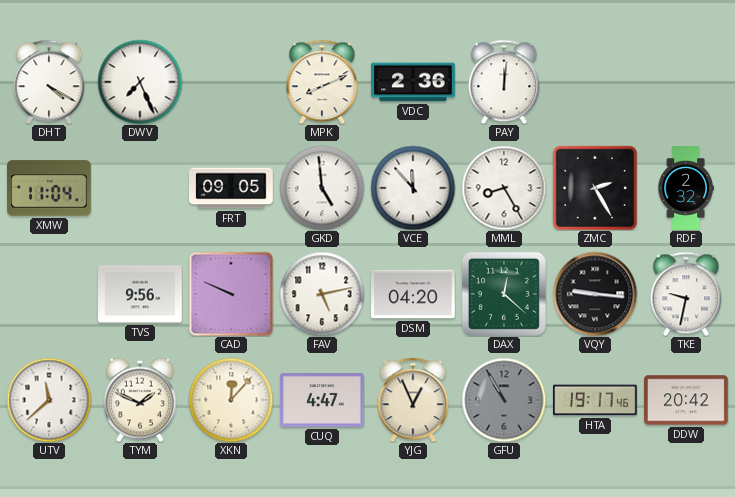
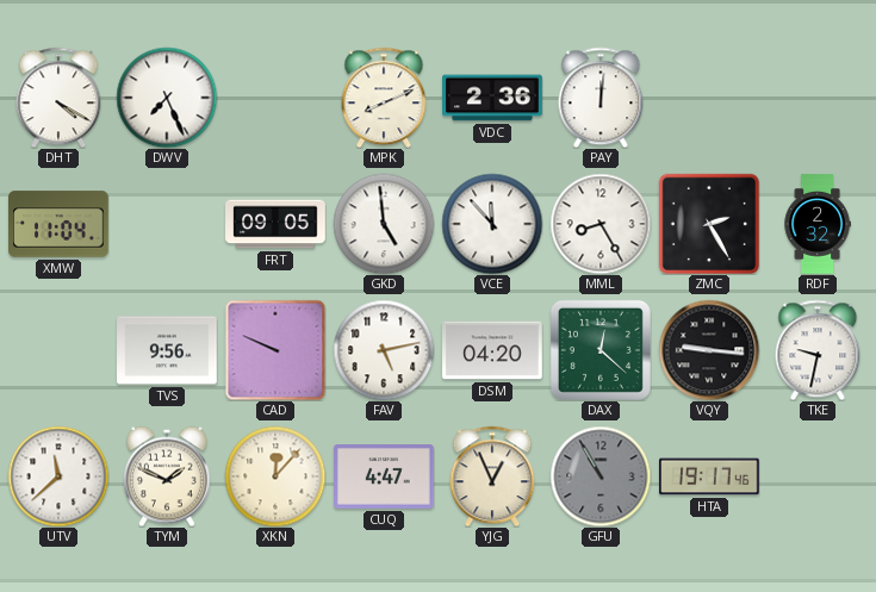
DDW: 20:42 -> none
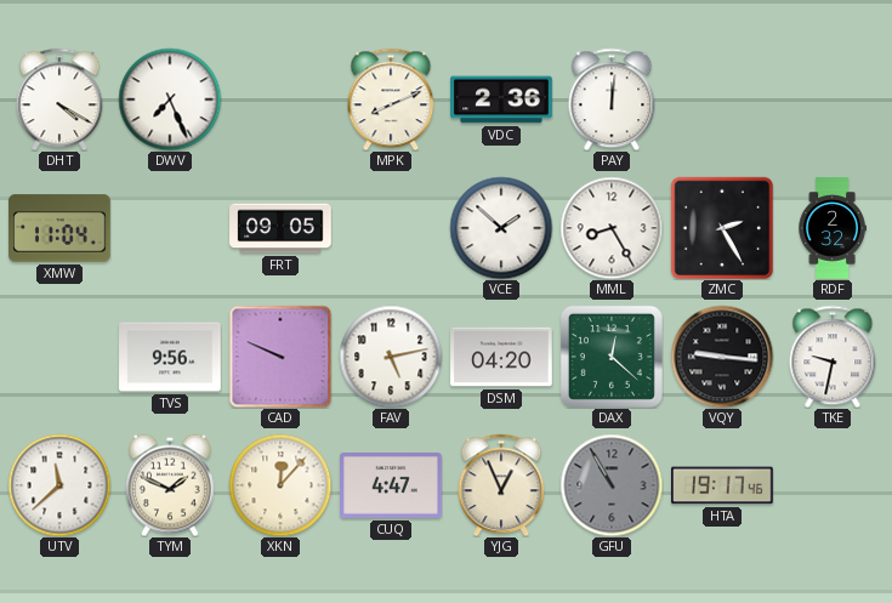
GKD: 4:59 -> none
VCE: 11:53 -> 1:52
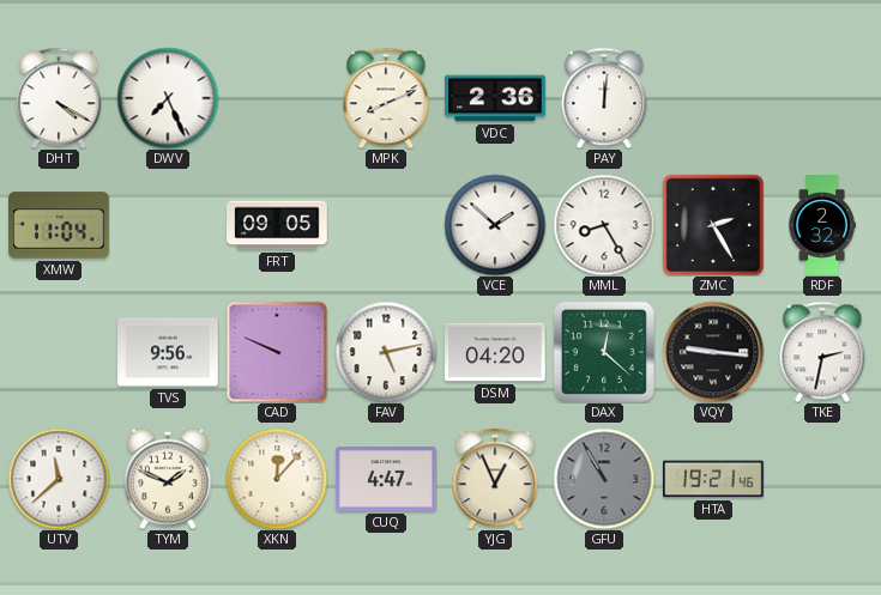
TKE: 9:32 -> 2:32
HTA: 19:17 -> 19:21
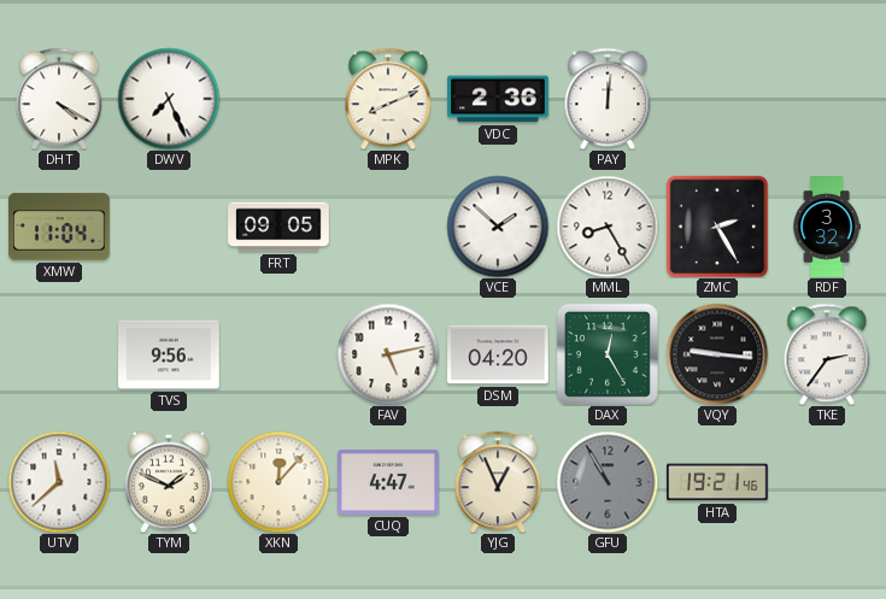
RDF: 2:32 -> 3:32
CAD: 9:49 -> none
DAX: 12:22 -> 12:25
TKE: 2:32 -> 2:36
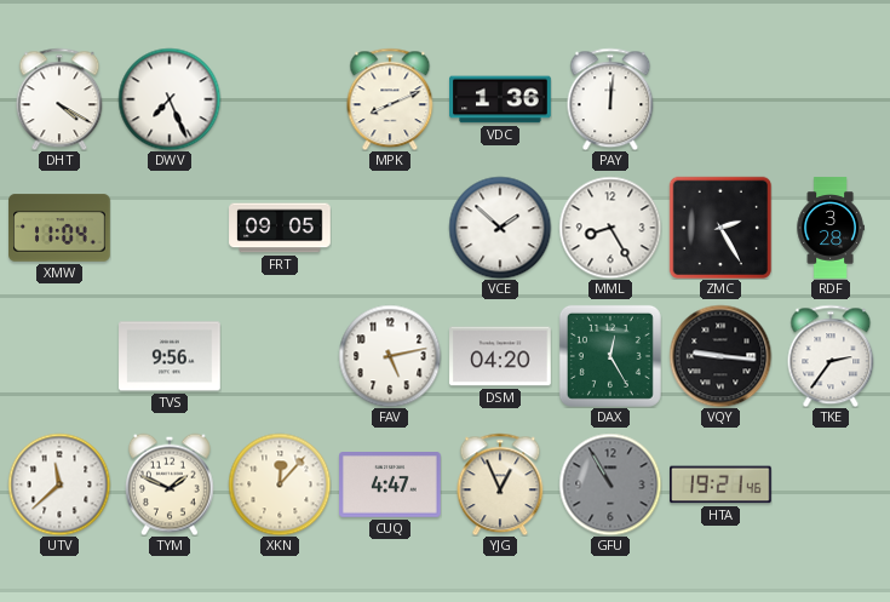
VDC: 2:36 -> 1:36
RDF: 3:32 -> 3:28
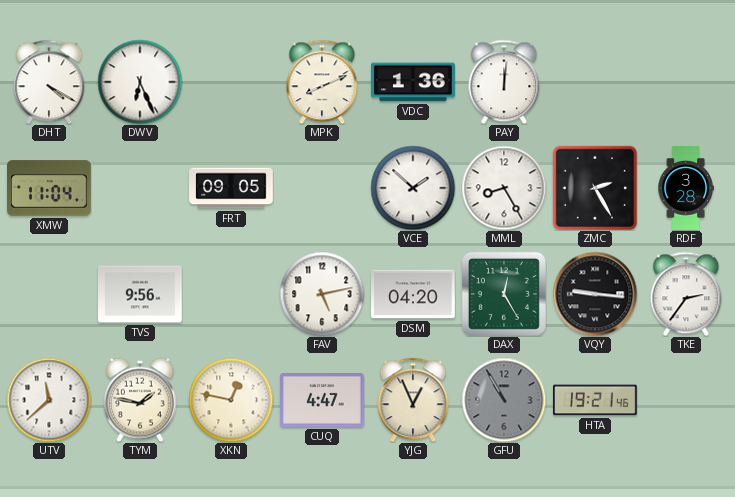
DWV: 7:26 -> 6:26
TYM: 1:49 -> 1:47
XKN: 12:07 -> 12:47
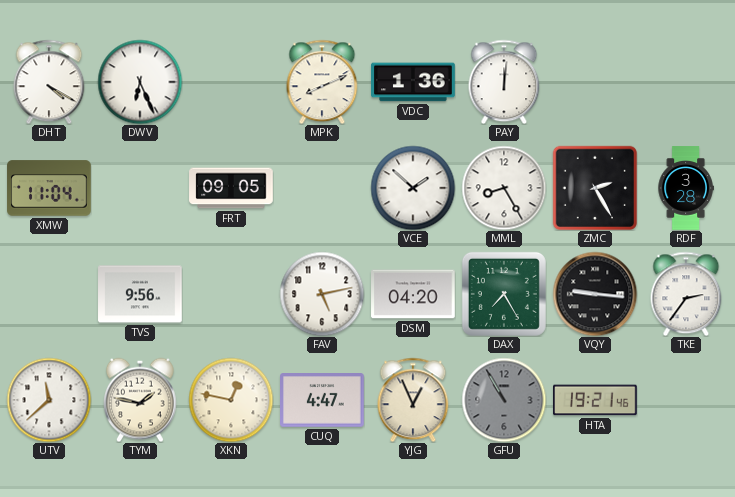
DAX: 12:25 -> 7:25
